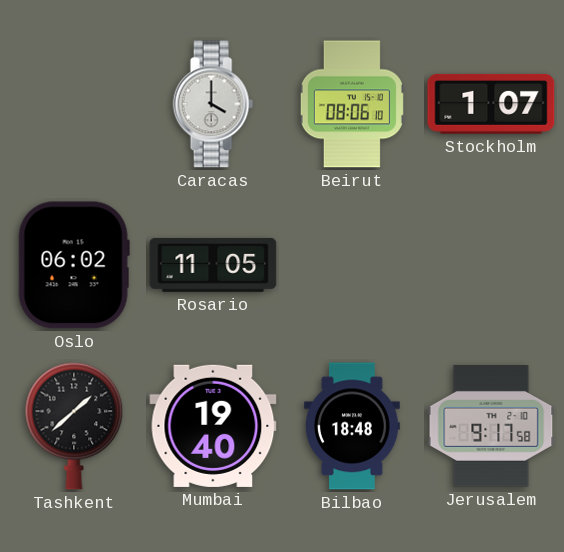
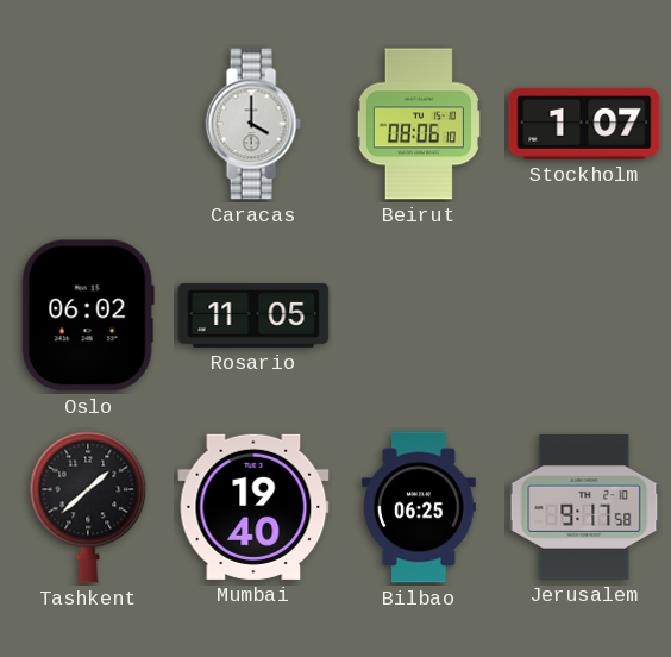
Bilbao: 18:48 -> 06:25
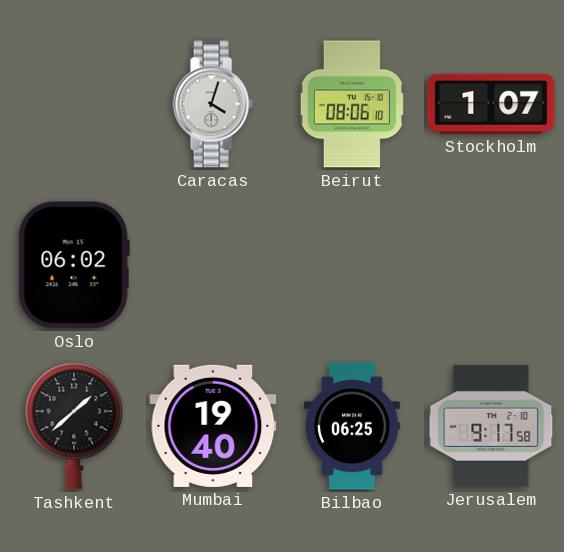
Caracas: 4:00 -> 4:03
Rosario: 11:05 -> none
